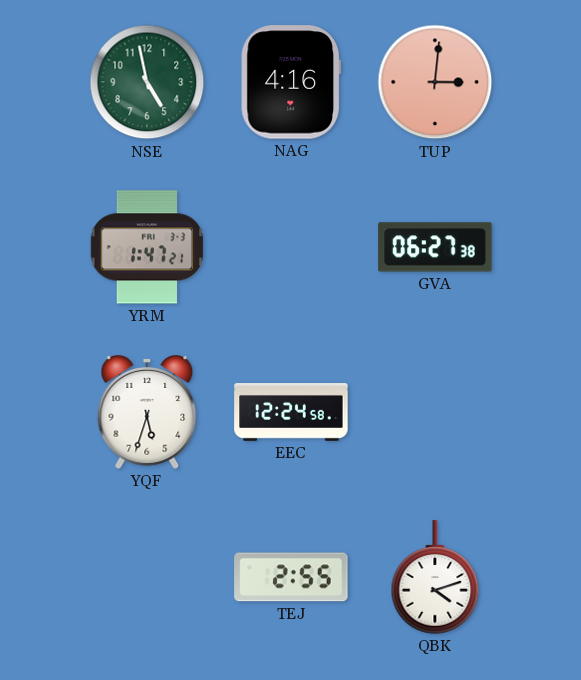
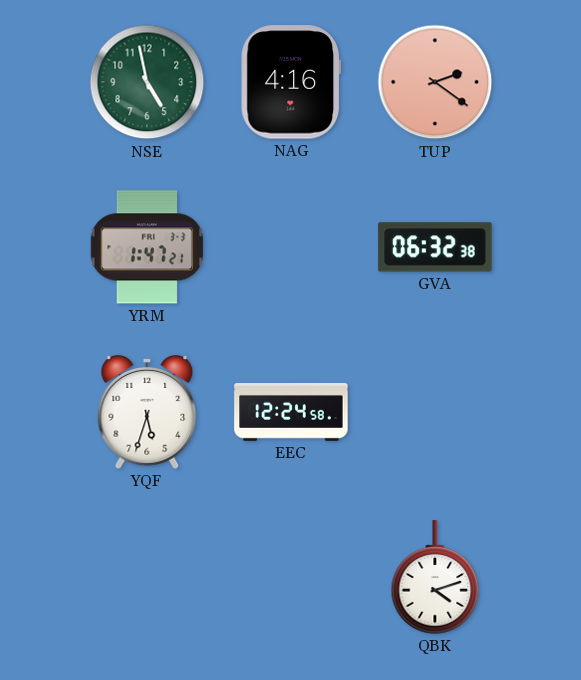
TUP: 3:01 -> 2:21
GVA: 06:27 -> 06:32
TEJ: 2:55 -> none
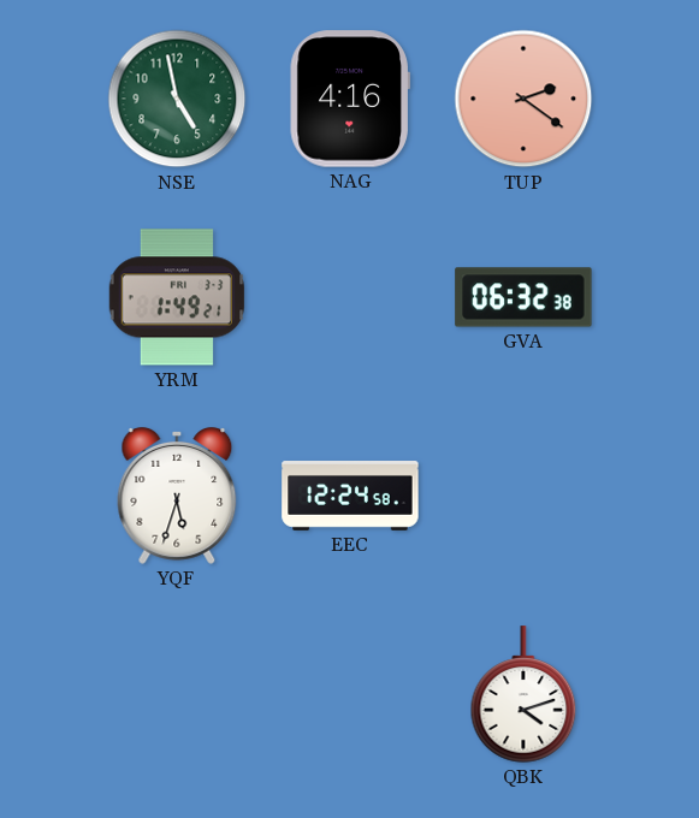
YRM: 1:47 -> 1:49
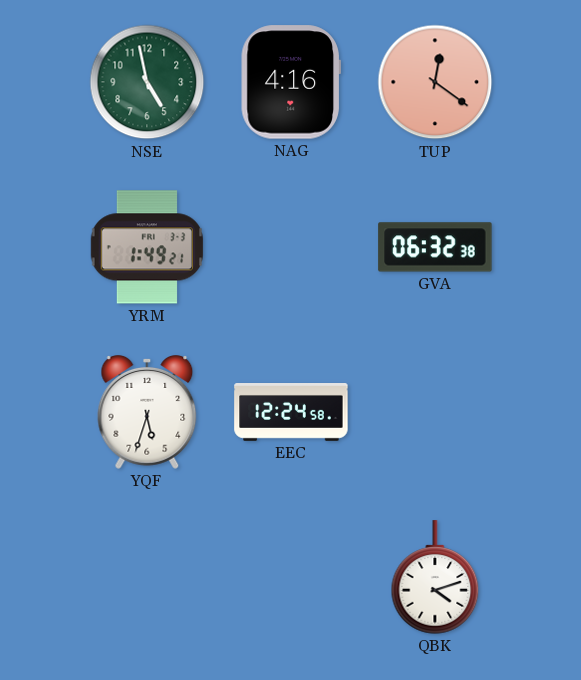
TUP: 2:21 -> 12:21
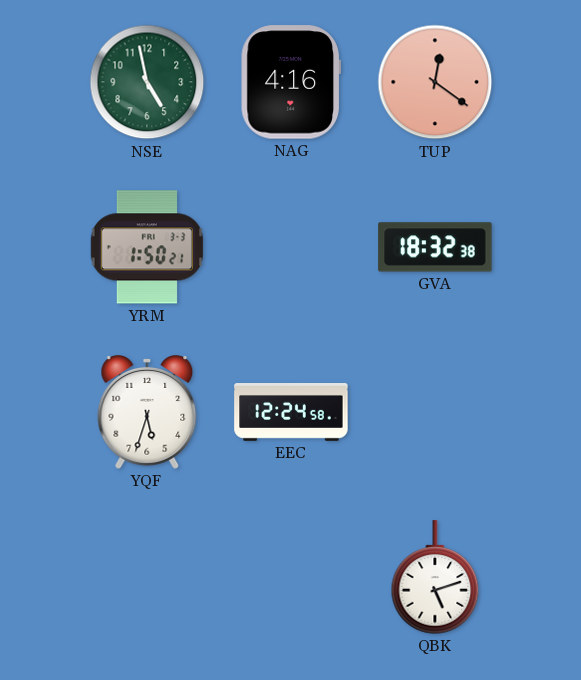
YRM: 1:49 -> 1:50
GVA: 06:32 -> 18:32
QBK: 4:12 -> 5:12
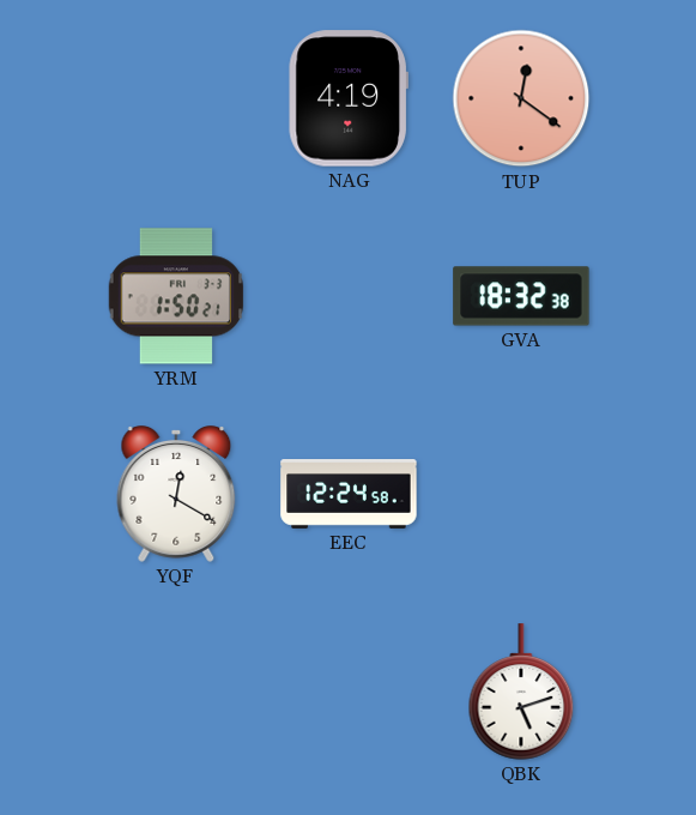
NSE: 4:58 -> none
NAG: 4:16 -> 4:19
YQF: 5:33 -> 12:20
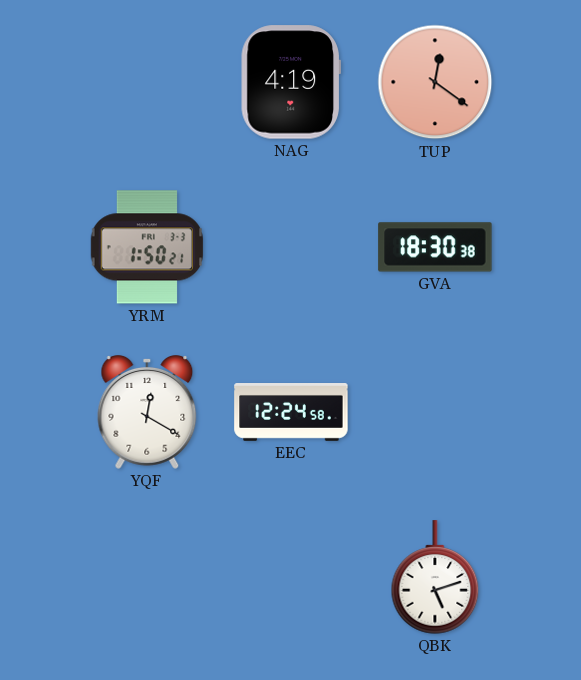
GVA: 18:32 -> 18:30
